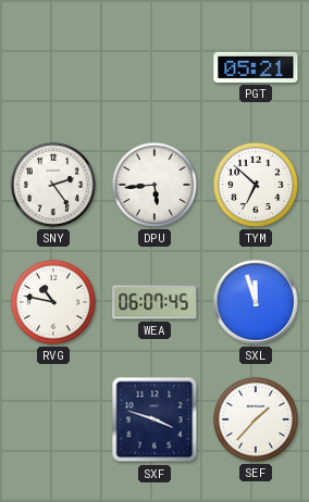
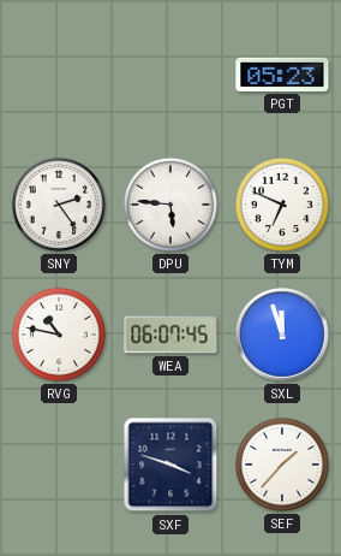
PGT: 05:21 -> 05:23
DPU: 5:44 -> 5:46
TYM: 6:52 -> 6:49
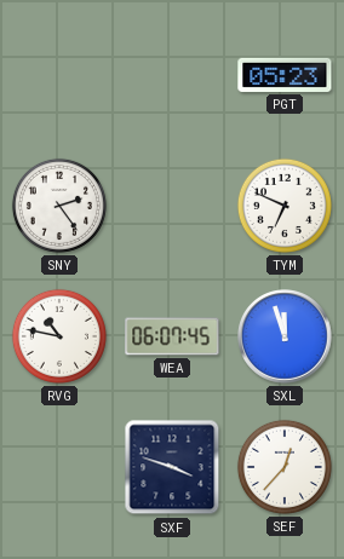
DPU: 5:46 -> none
SEF: 1:37 -> 12:37
